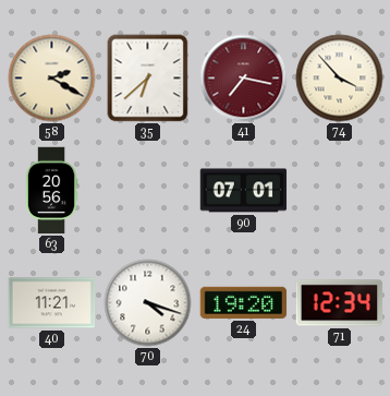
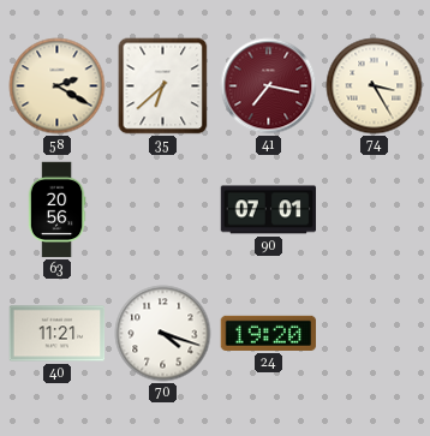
74: 3:53 -> 3:25
71: 12:34 -> none
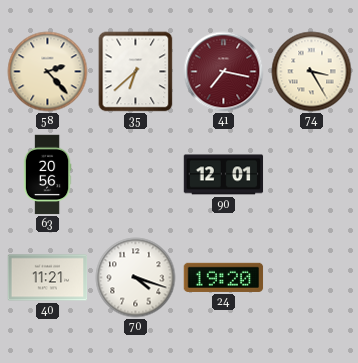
58: 2:20 -> 2:23
90: 07:01 -> 12:01
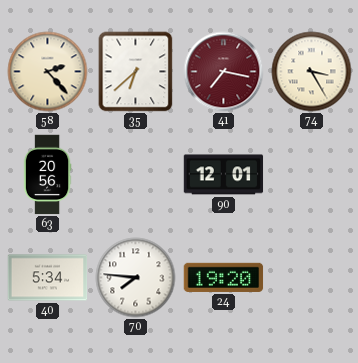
40: 11:21 -> 5:34
70: 4:18 -> 7:46
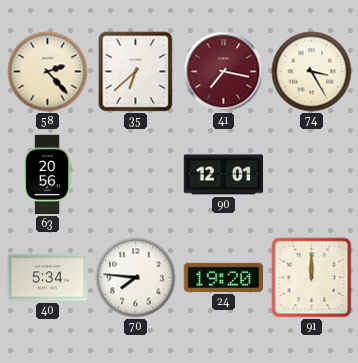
91: none -> 12:00
